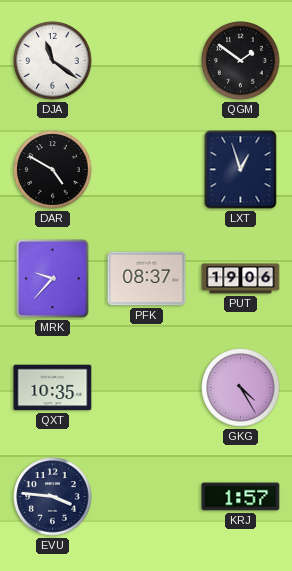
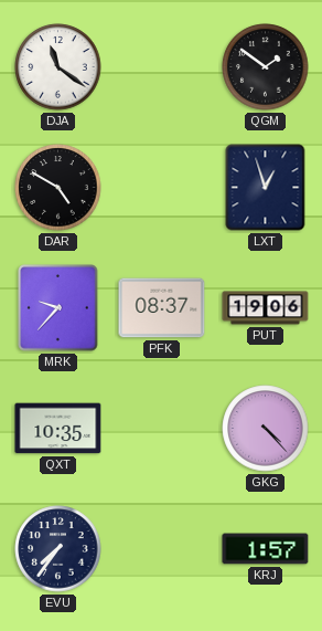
GKG: 4:25 -> 4:23
EVU: 3:46 -> 7:36
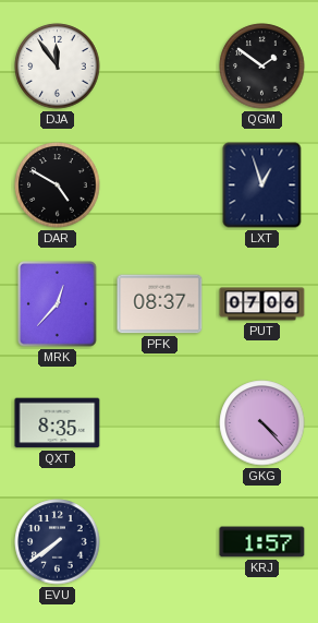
DJA: 11:21 -> 11:54
MRK: 9:37 -> 12:37
PUT: 19:06 -> 07:06
QXT: 10:35 -> 8:35
EVU: 7:36 -> 7:39
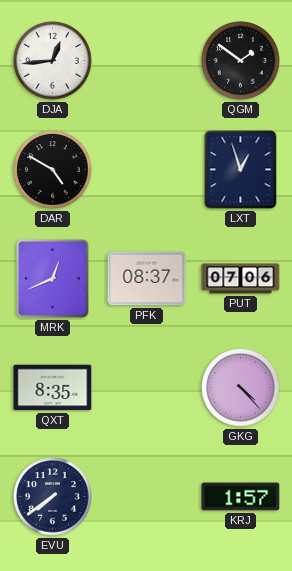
DJA: 11:54 -> 12:44
MRK: 12:37 -> 12:41
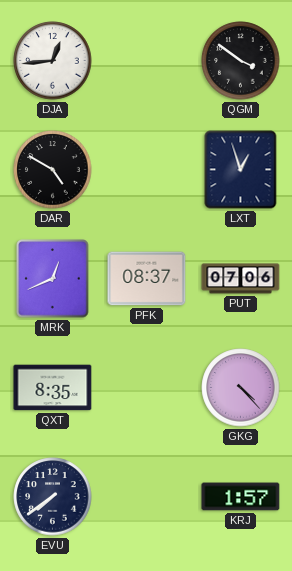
QGM: 1:51 -> 3:51
